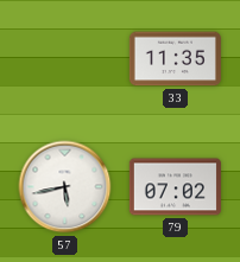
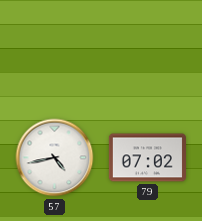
33: 11:35 -> none
57: 5:43 -> 4:43
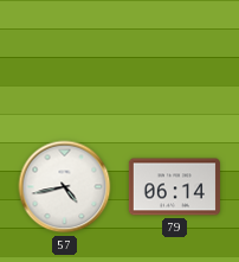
79: 07:02 -> 06:14
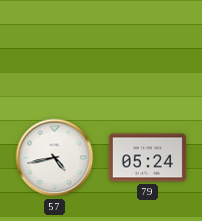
79: 06:14 -> 05:24
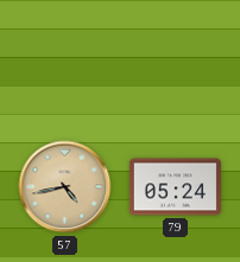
57 dial: white -> champagne
